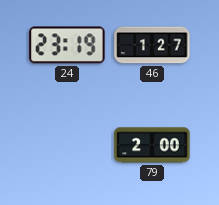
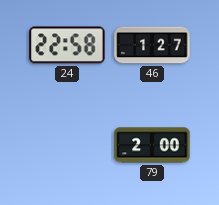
24: 23:19 -> 22:58
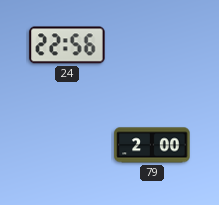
24: 22:58 -> 22:56
46: 1:27 -> none
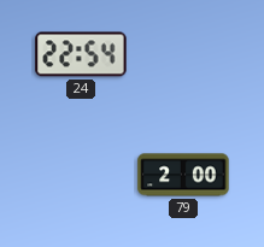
24: 22:56 -> 22:54
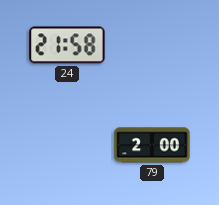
24: 22:54 -> 21:58
